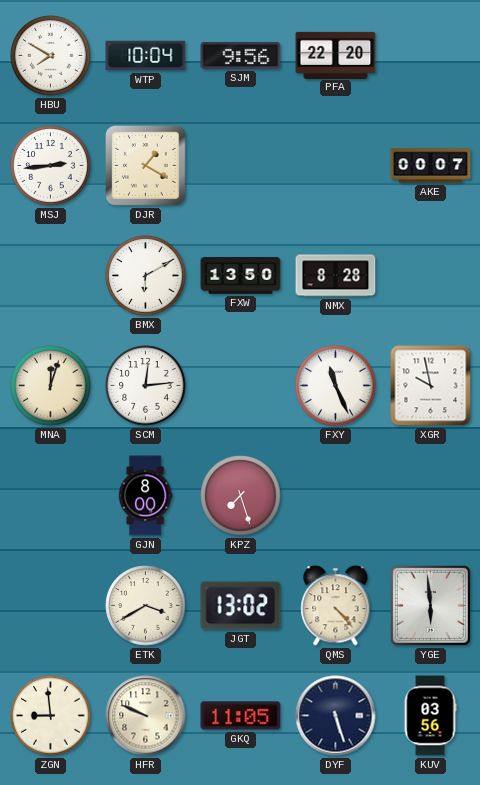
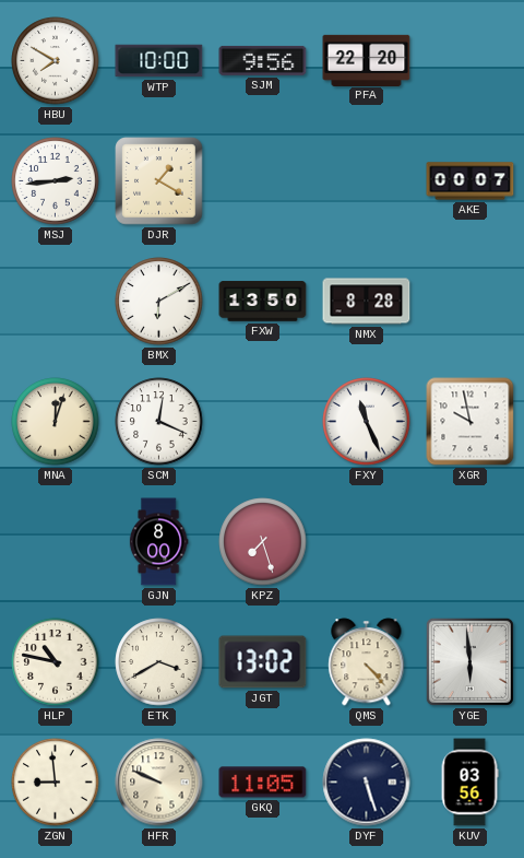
WTP: 10:04 -> 10:00
SCM: 12:14 -> 12:19
HLP: none -> 10:47
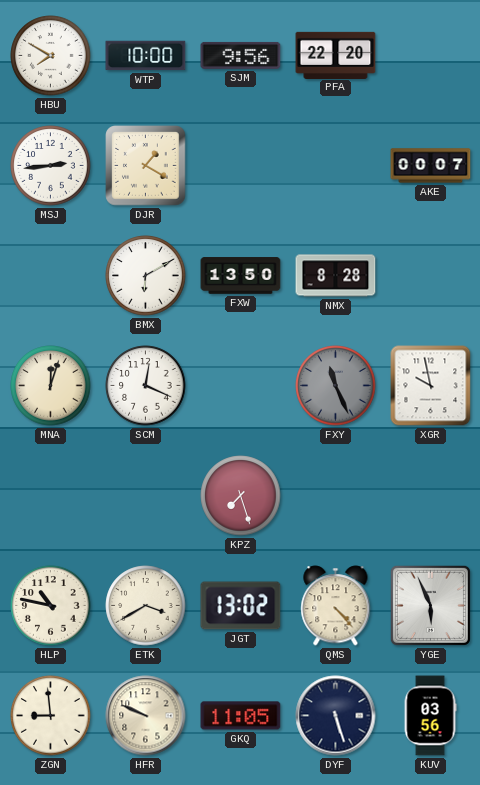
FXY dial: white -> grey
GJN: 8:00 -> none
YGE: 5:59 -> 5:56
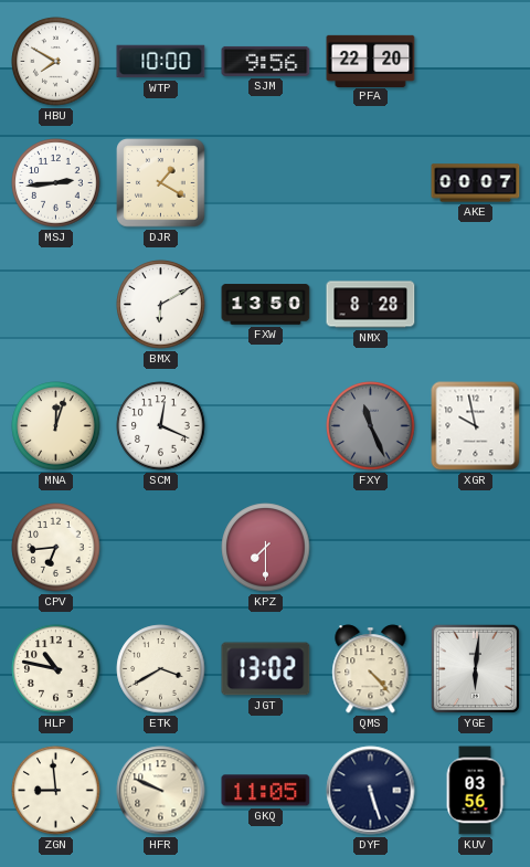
CPV: none -> 6:44
KPZ: 7:27 -> 7:30
YGE: 5:56 -> 6:01
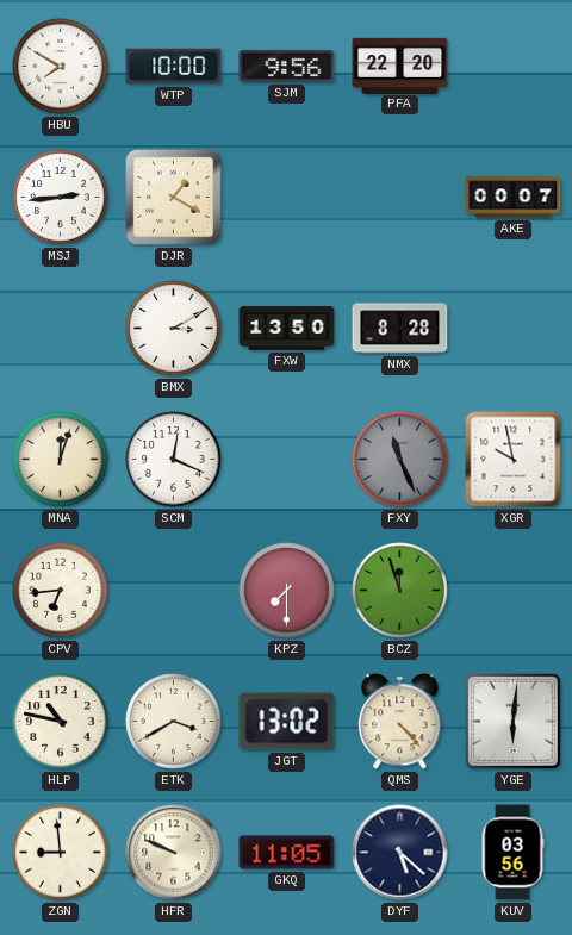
BMX: 6:10 -> 3:10
BCZ: none -> 11:57
DYF: 5:27 -> 5:22
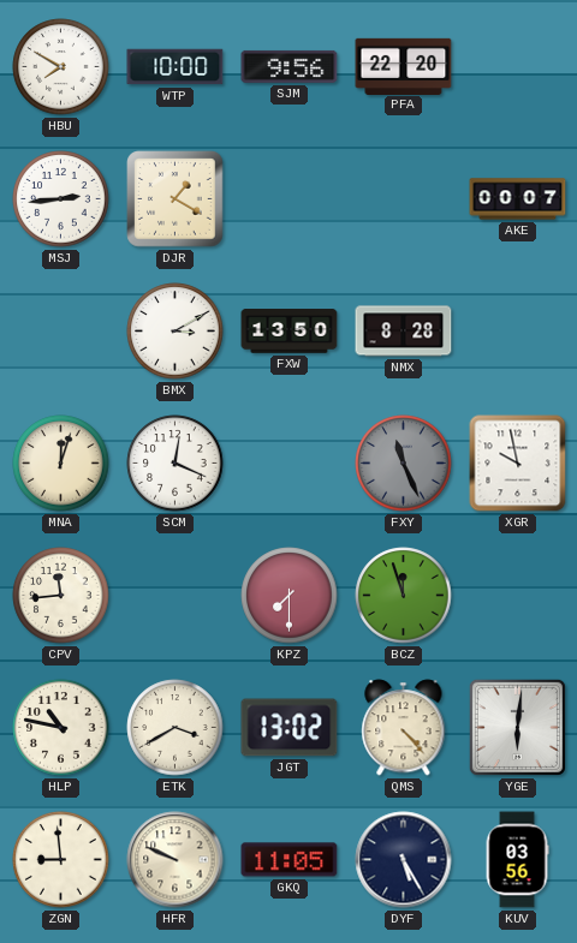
CPV: 6:44 -> 11:44
DYF: 5:22 -> 5:25
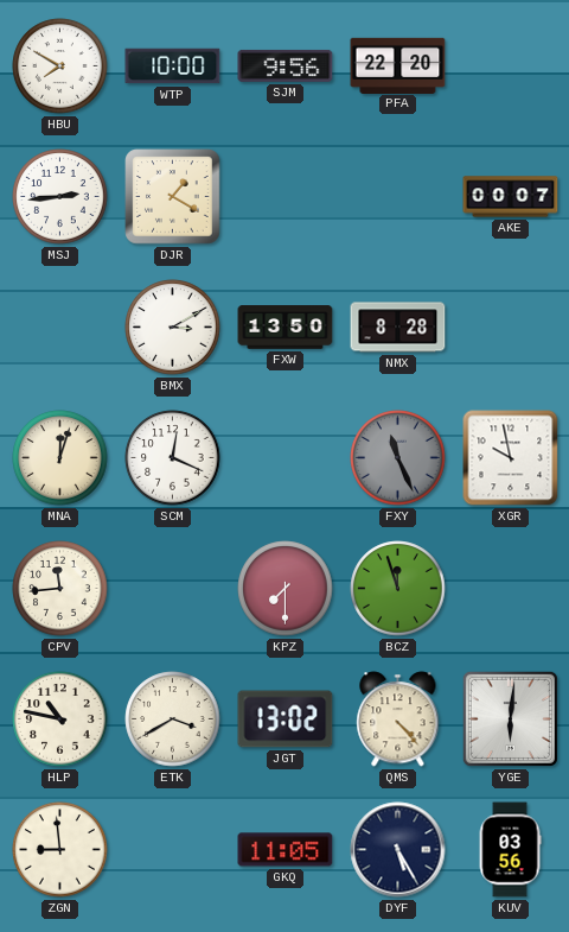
HFR: 9:49 -> none
